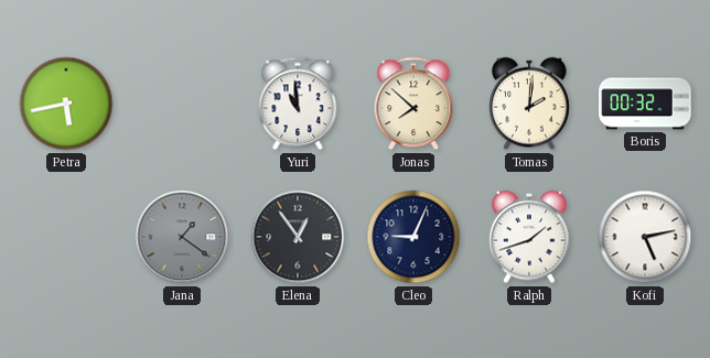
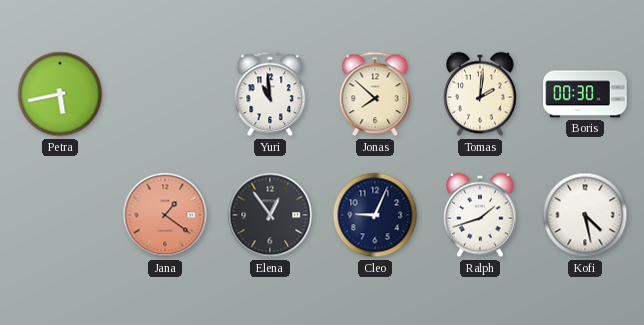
Boris: 00:32 -> 00:30
Jana dial: grey -> salmon
Kofi: 5:13 -> 4:28
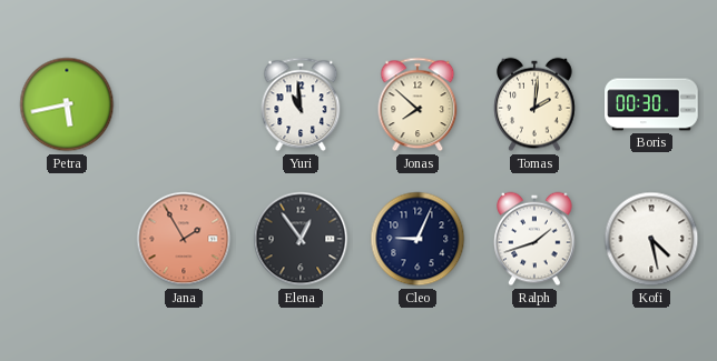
Jana: 1:21 -> 1:55
